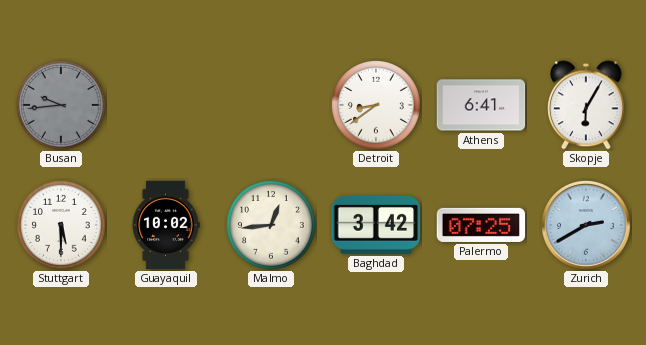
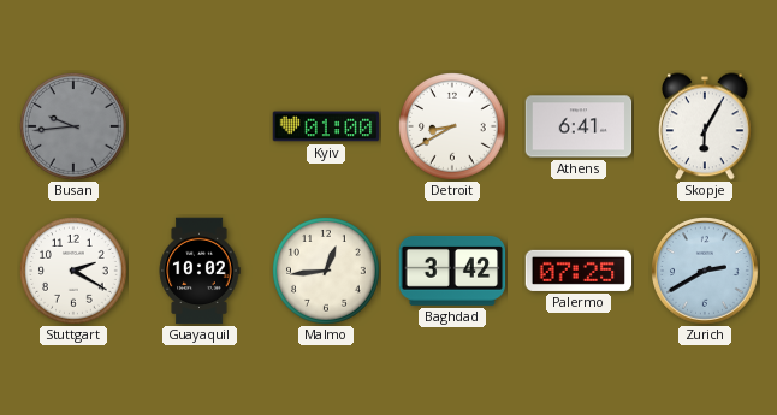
Kyiv: none -> 01:00
Detroit: 8:39 -> 8:40
Stuttgart: 5:30 -> 2:20
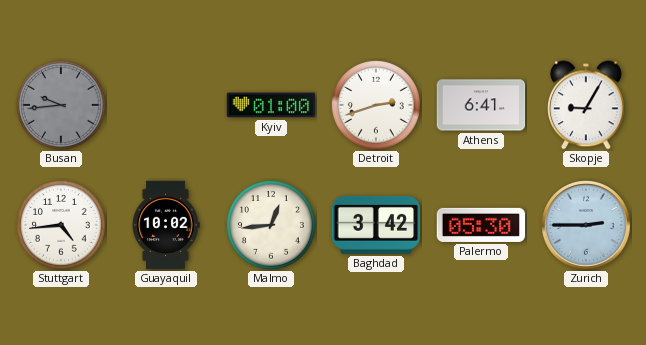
Detroit: 8:40 -> 2:42
Skopje: 6:05 -> 9:05
Stuttgart: 2:20 -> 4:44
Palermo: 07:25 -> 05:30
Zurich: 2:40 -> 2:45
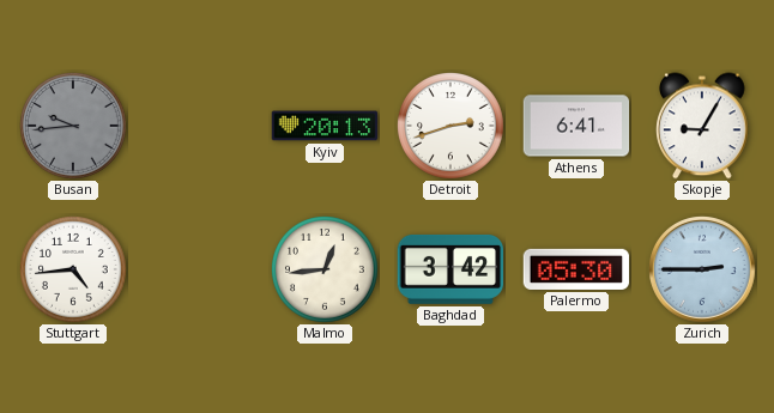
Kyiv: 01:00 -> 20:13
Guayaquil: 10:02 -> none
